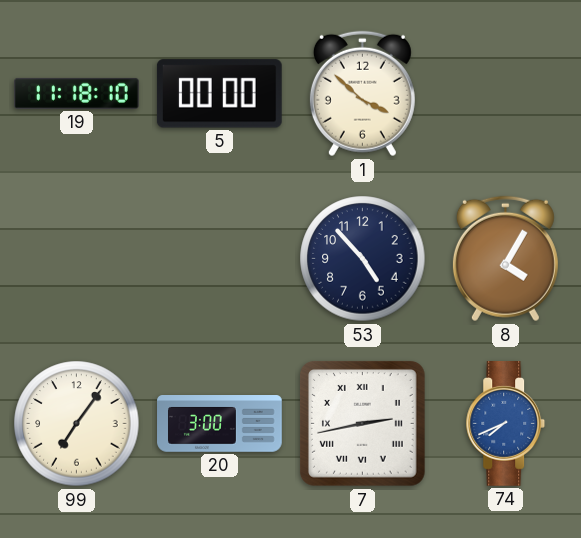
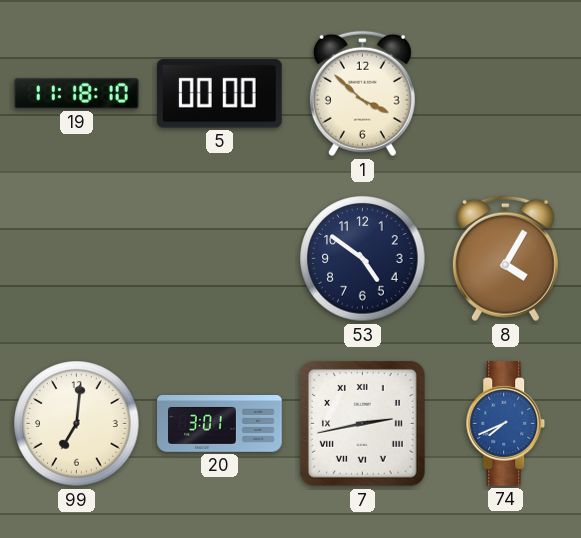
53: 4:53 -> 4:51
99: 7:06 -> 7:01
20: 3:00 -> 3:01
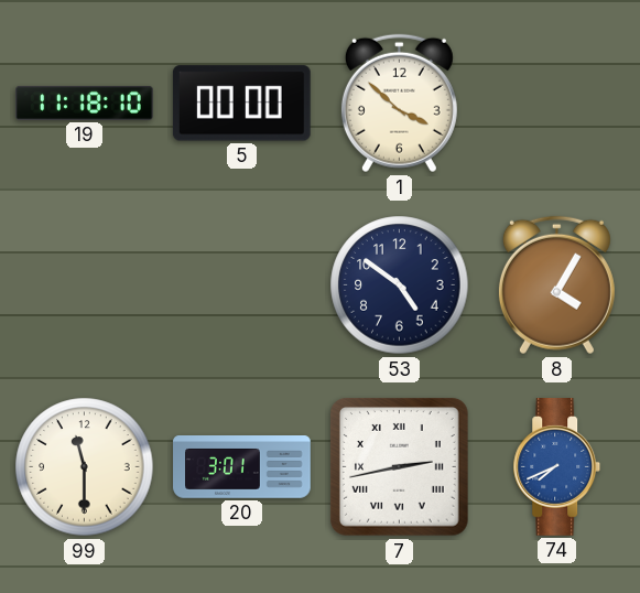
99: 7:01 -> 11:30
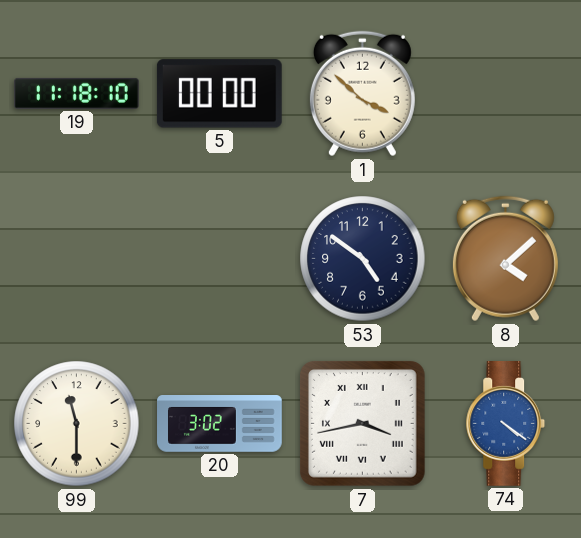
8: 4:05 -> 4:08
20: 3:01 -> 3:02
7: 2:43 -> 3:43
74: 7:41 -> 4:21
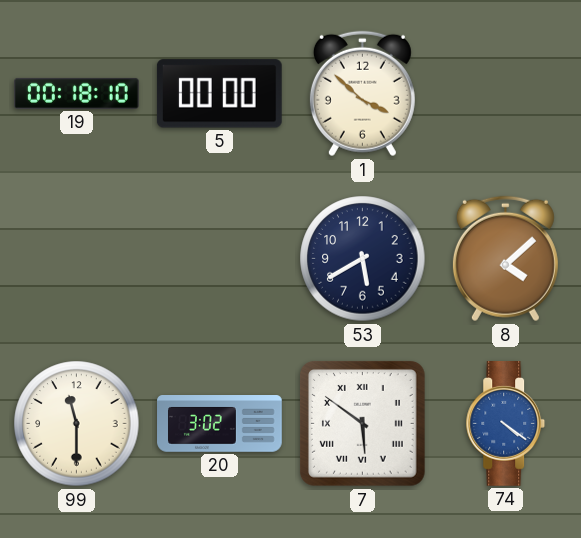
19: 11:18 -> 00:18
53: 4:51 -> 5:40
7: 3:43 -> 5:51
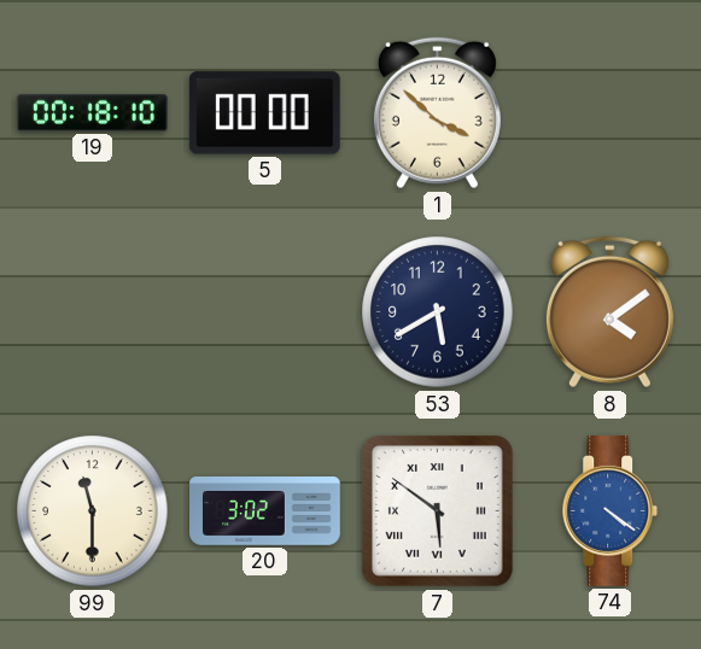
8: 4:08 -> 4:09
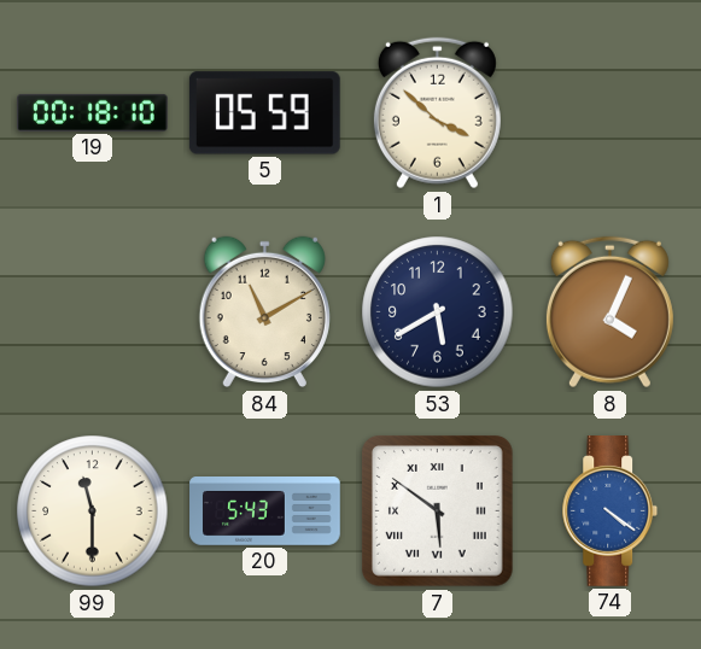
5: 00:00 -> 05:59
84: none -> 11:10
8: 4:09 -> 4:04
20: 3:02 -> 5:43
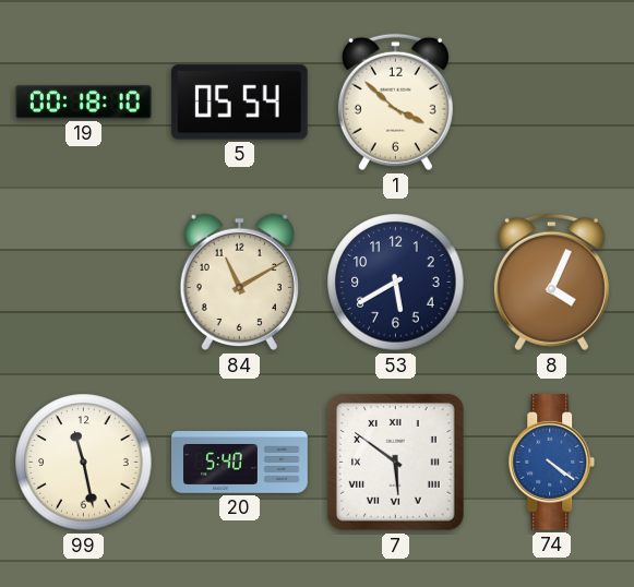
5: 05:59 -> 05:54
99: 11:30 -> 11:28
20: 5:43 -> 5:40
